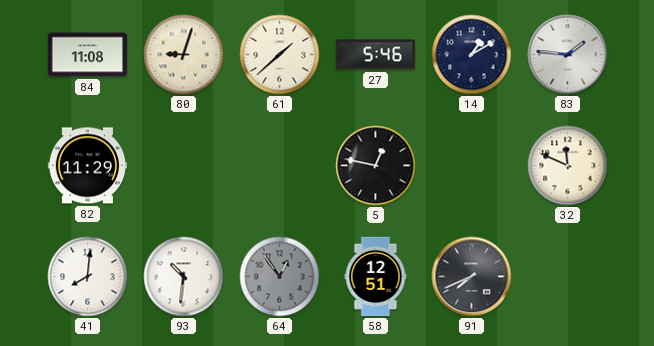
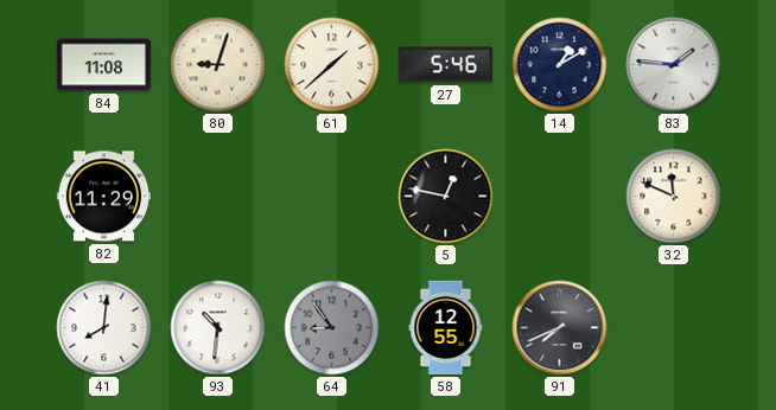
64: 12:54 -> 8:54
58: 12:51 -> 12:55
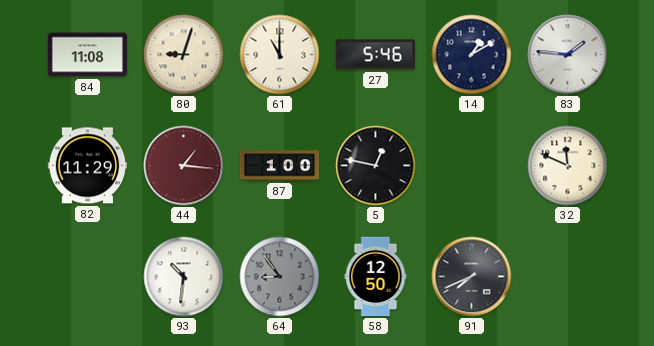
61: 1:38 -> 11:00
44: none -> 1:16
87: none -> 1:00
41: 8:01 -> none
58: 12:55 -> 12:50
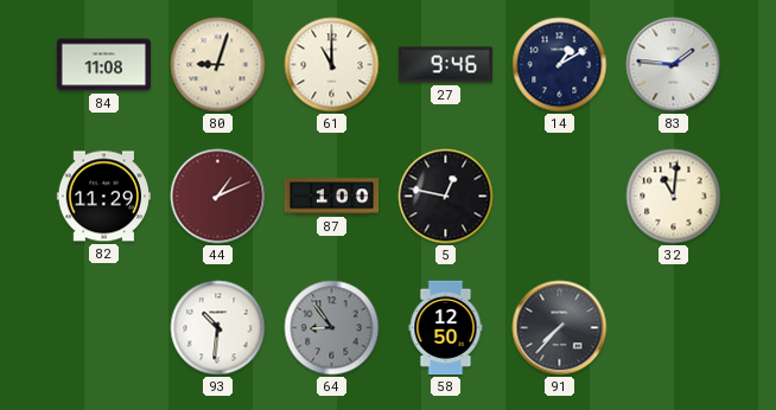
27: 5:46 -> 9:46
44: 1:16 -> 1:11
32: 11:49 -> 11:01
91: 7:41 -> 7:37
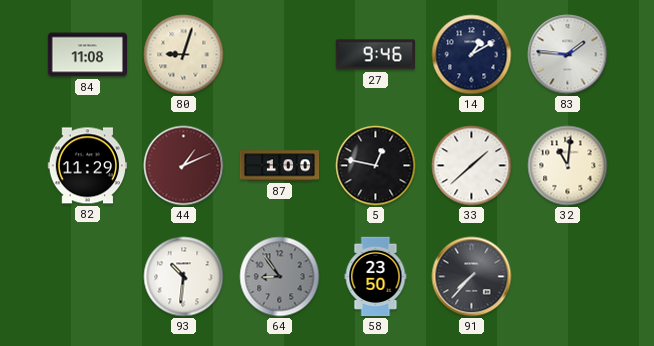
61: 11:00 -> none
33: none -> 1:38
58: 12:50 -> 23:50
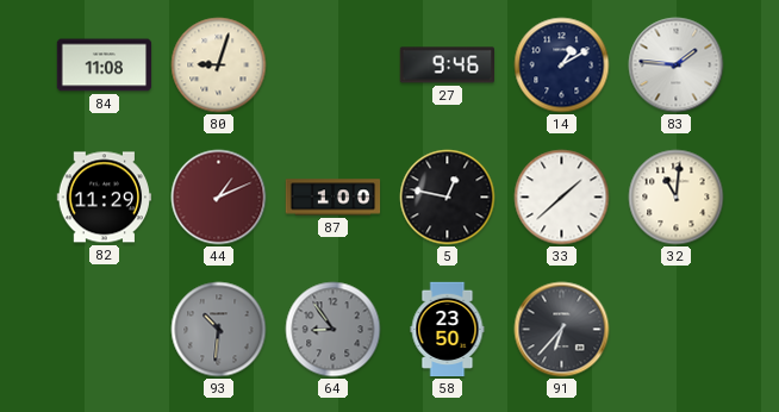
93 dial: white -> grey
91: 7:37 -> 6:37
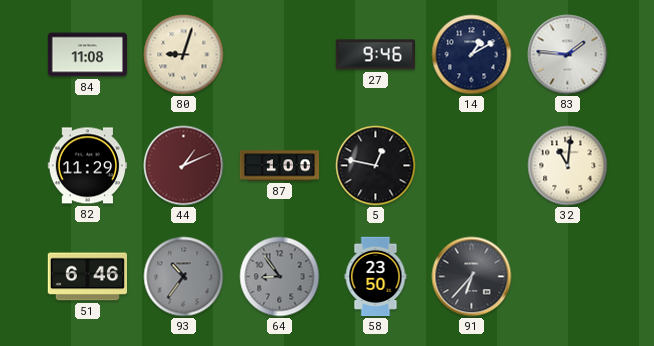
33: 1:38 -> none
51: none -> 6:46
93: 10:31 -> 10:36
